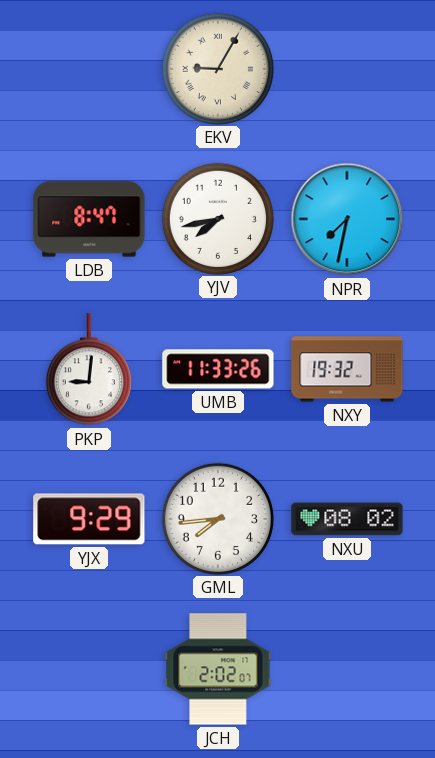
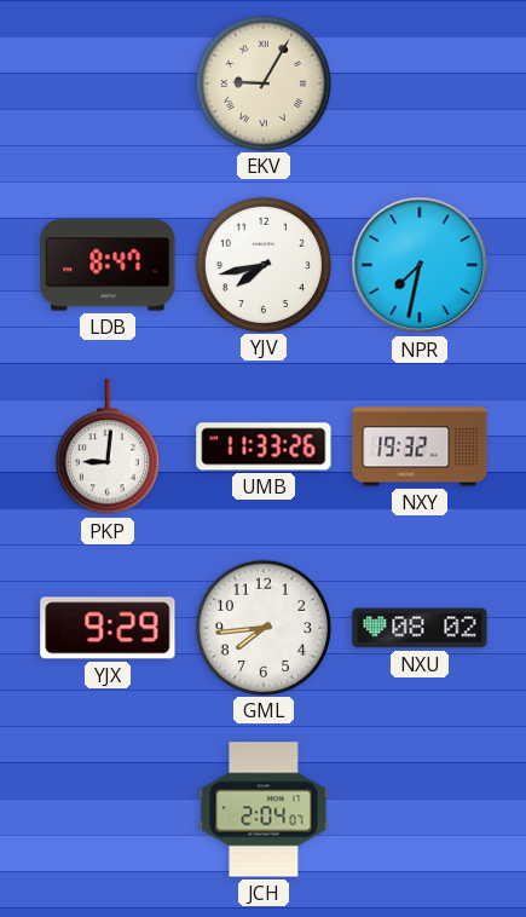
JCH: 2:02 -> 2:04
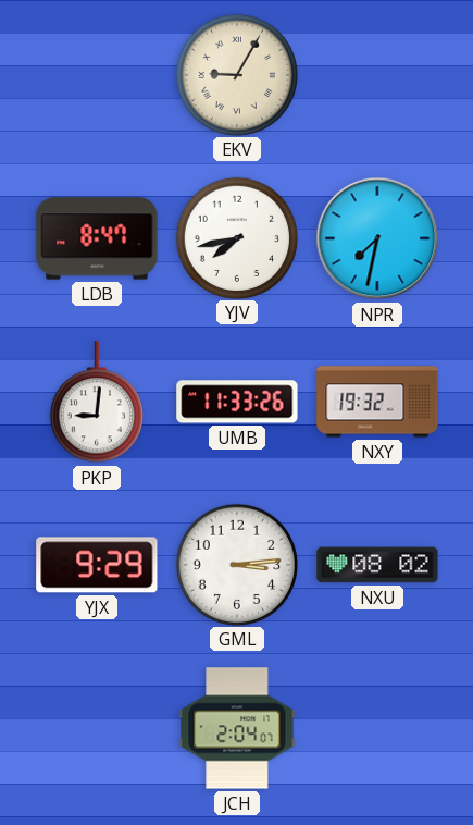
GML: 7:44 -> 3:14
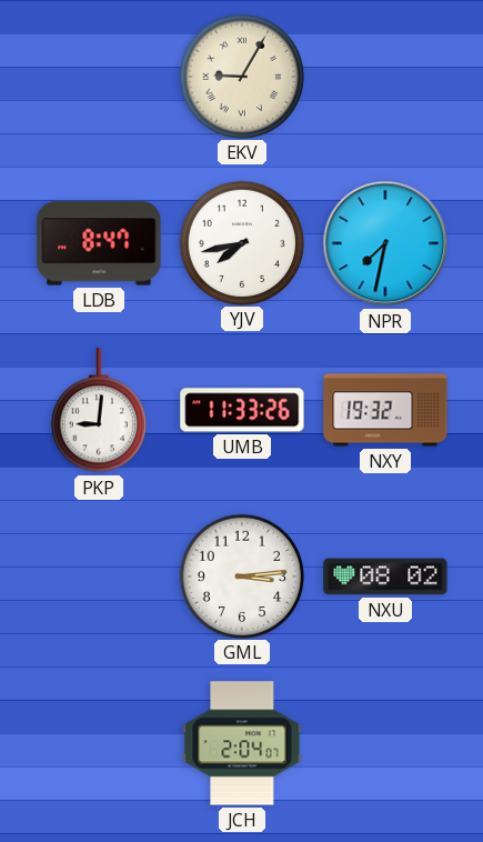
YJX: 9:29 -> none
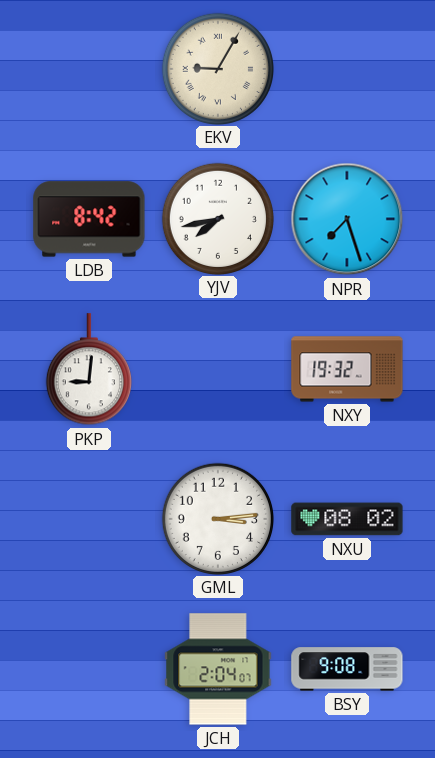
LDB: 8:47 -> 8:42
NPR: 7:32 -> 7:27
UMB: 11:33 -> none
BSY: none -> 9:08
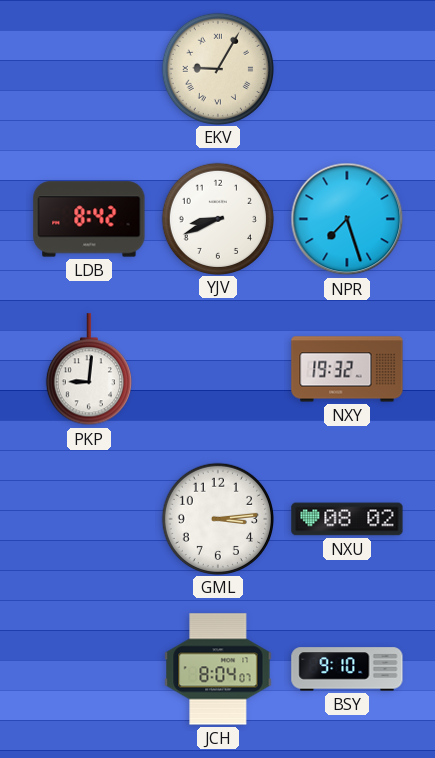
YJV: 7:43 -> 8:41
JCH: 2:04 -> 8:04
BSY: 9:08 -> 9:10
